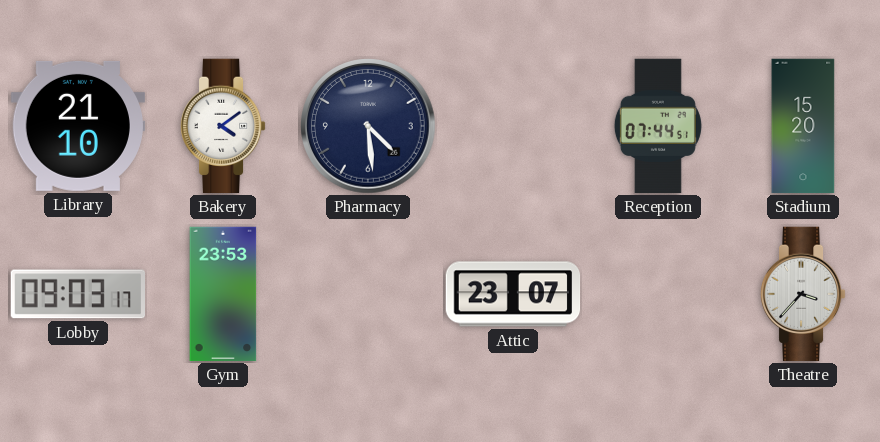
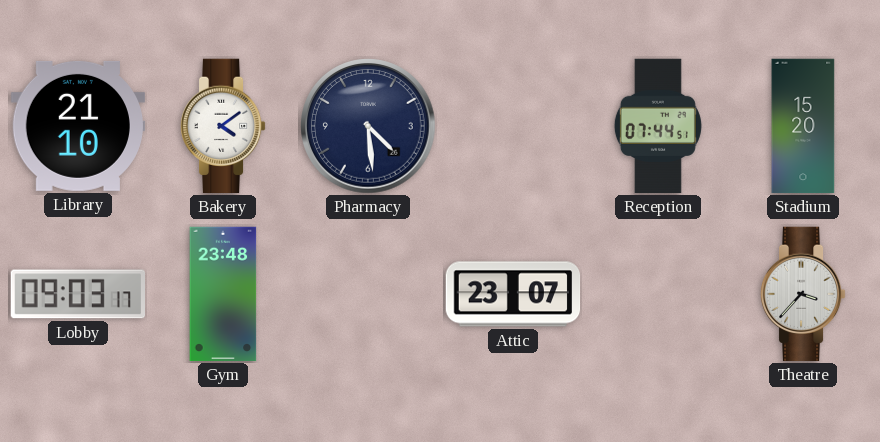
Gym: 23:53 -> 23:48
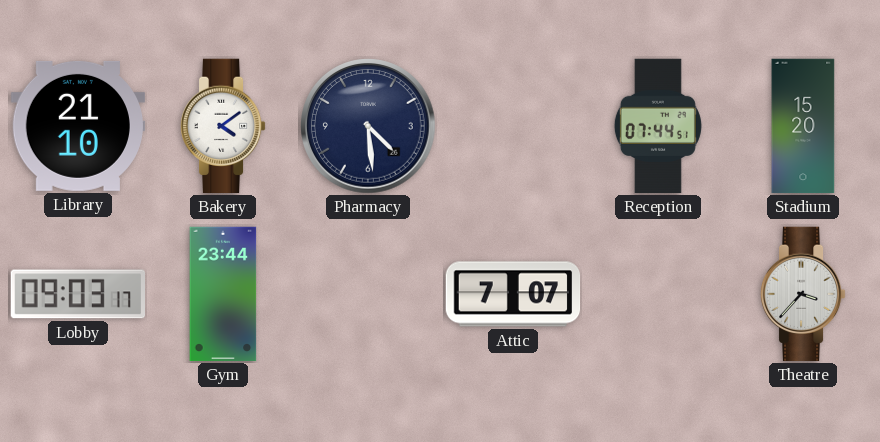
Gym: 23:48 -> 23:44
Attic: 23:07 -> 7:07
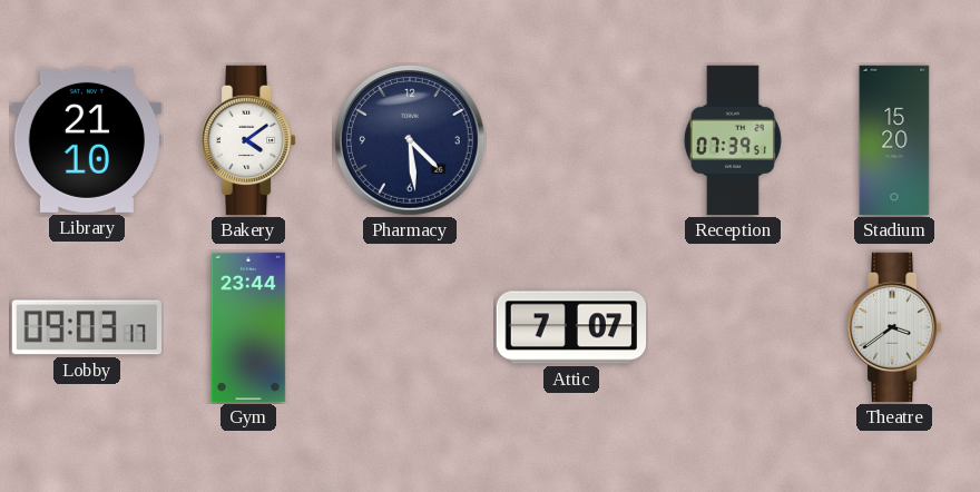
Reception: 07:44 -> 07:39
Theatre: 3:37 -> 3:39
